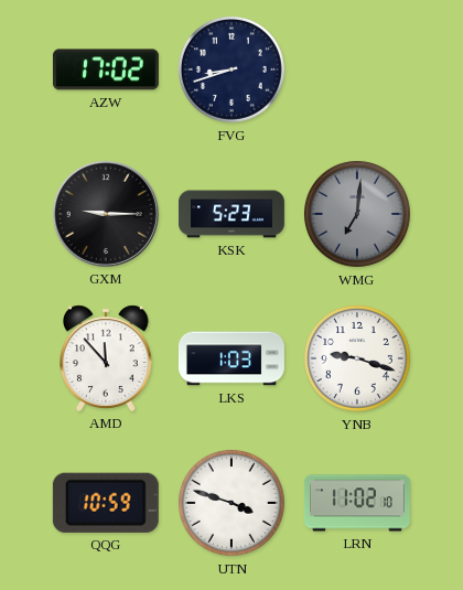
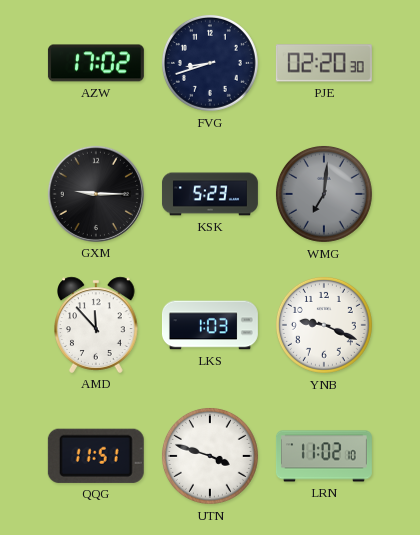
PJE: none -> 02:20
YNB: 9:18 -> 9:19
QQG: 10:59 -> 11:51
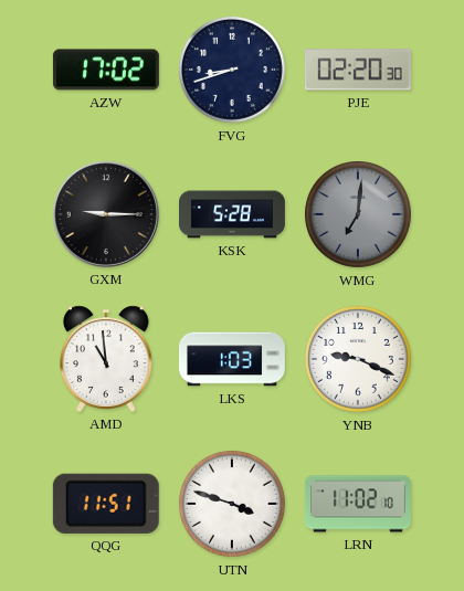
KSK: 5:23 -> 5:28
AMD: 11:53 -> 10:59
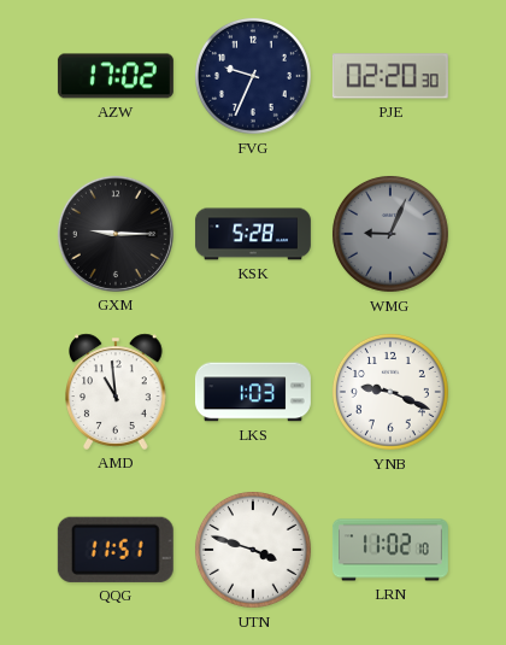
FVG: 8:42 -> 9:34
WMG: 7:01 -> 9:04
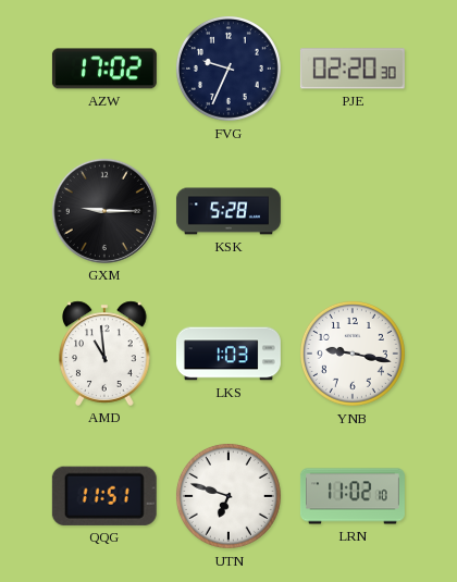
WMG: 9:04 -> none
YNB: 9:19 -> 9:17
UTN: 3:48 -> 6:48
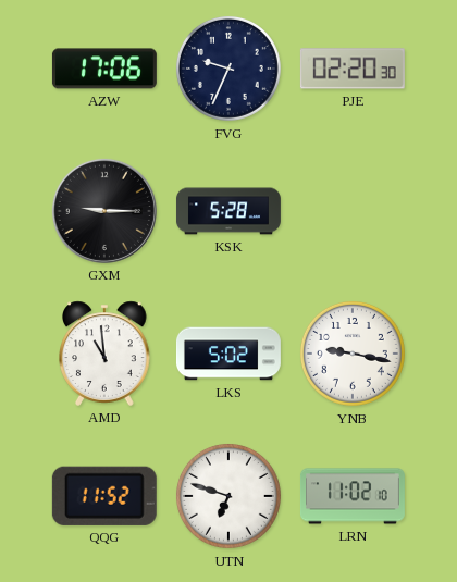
AZW: 17:02 -> 17:06
LKS: 1:03 -> 5:02
QQG: 11:51 -> 11:52
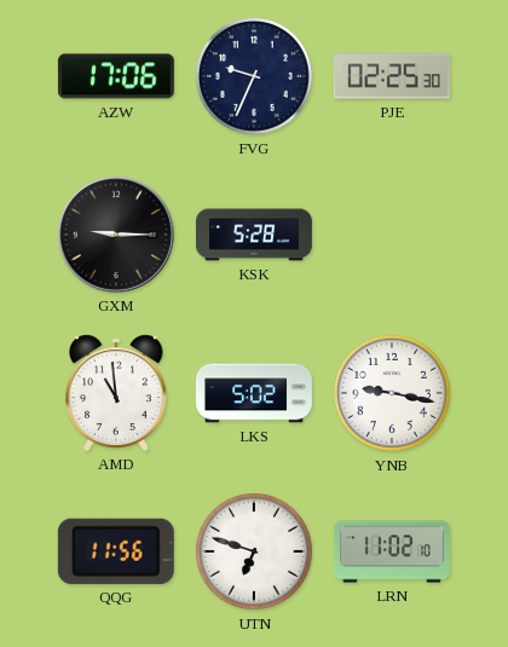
PJE: 02:20 -> 02:25
QQG: 11:52 -> 11:56
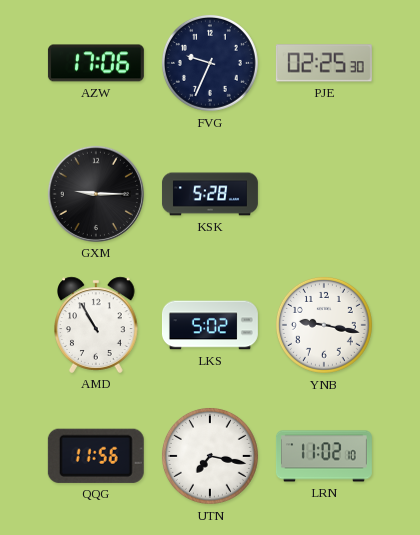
AMD: 10:59 -> 10:55
UTN: 6:48 -> 7:17
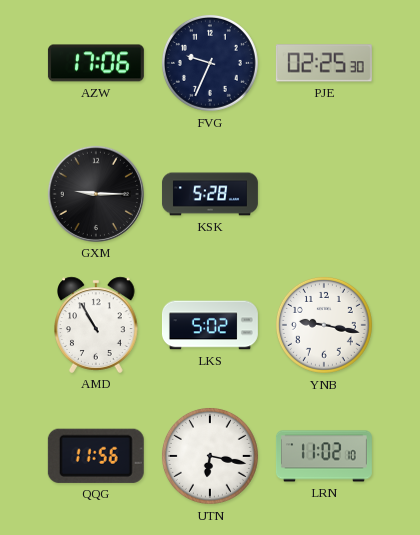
UTN: 7:17 -> 6:17
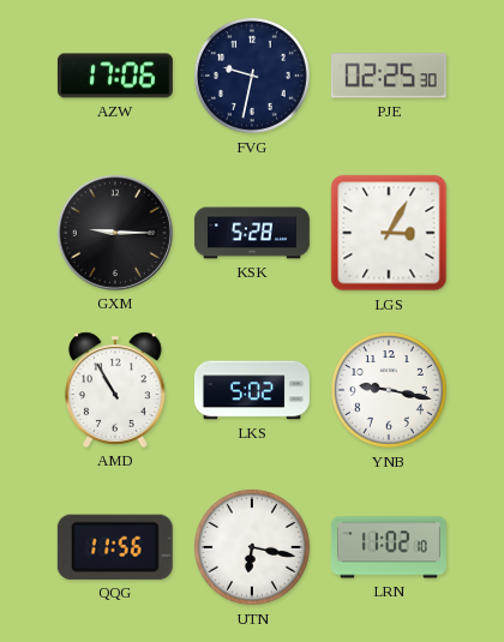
FVG: 9:34 -> 9:32
LGS: none -> 3:05
